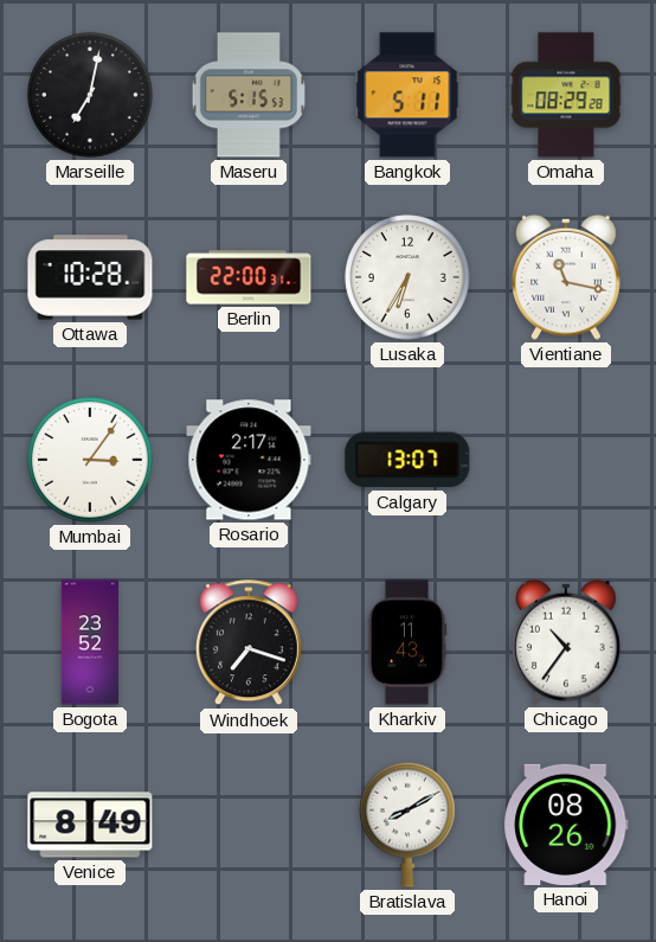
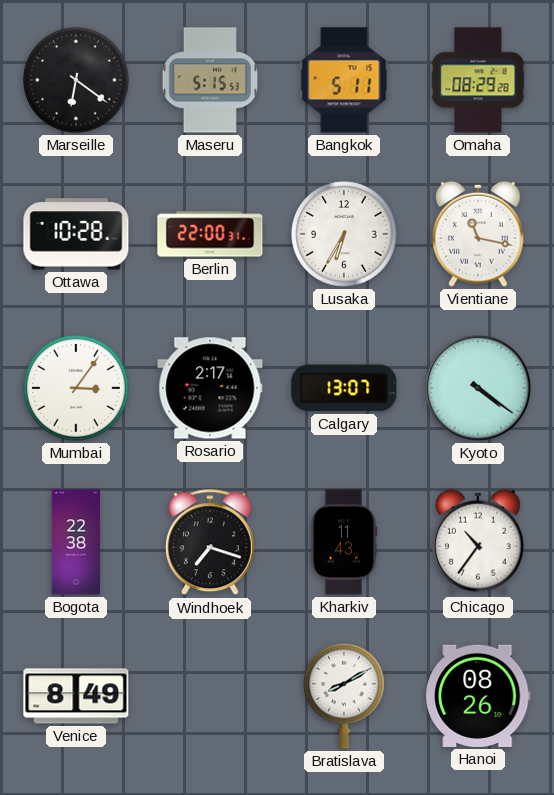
Marseille: 7:02 -> 6:21
Kyoto: none -> 4:21
Bogota: 23:52 -> 22:38
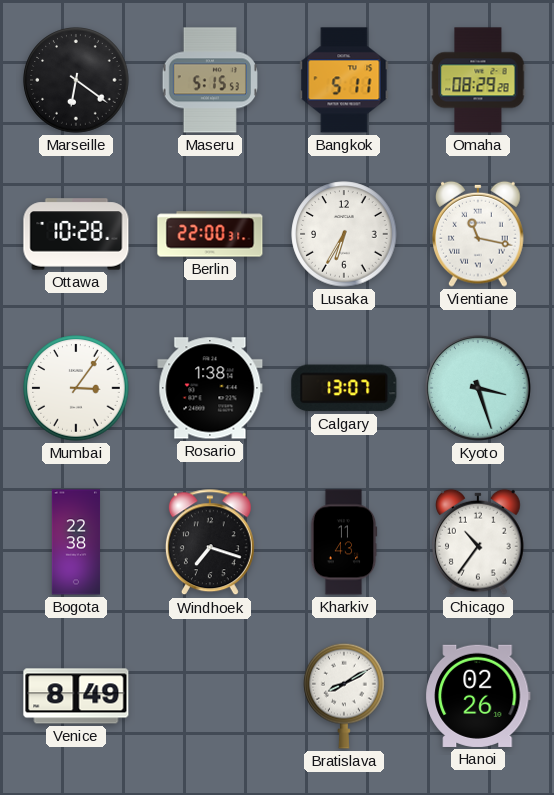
Rosario: 2:17 -> 1:38
Kyoto: 4:21 -> 3:27
Hanoi: 08:26 -> 02:26
